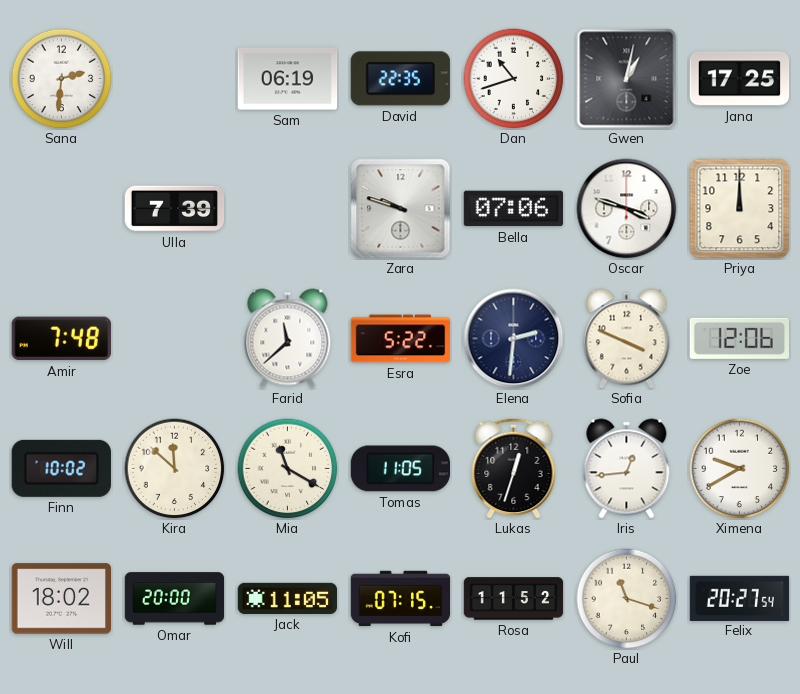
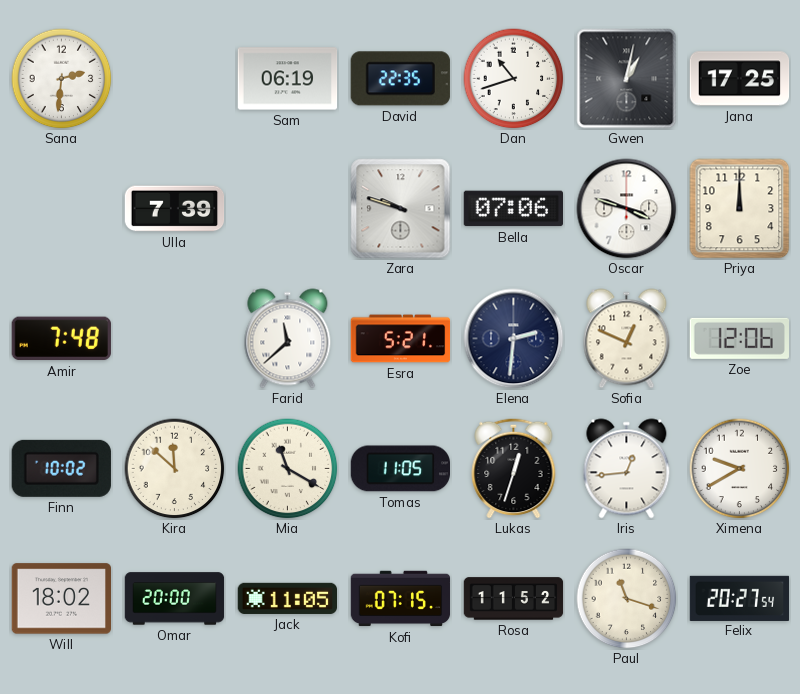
Esra: 5:22 -> 5:21
Sofia: 3:49 -> 12:49
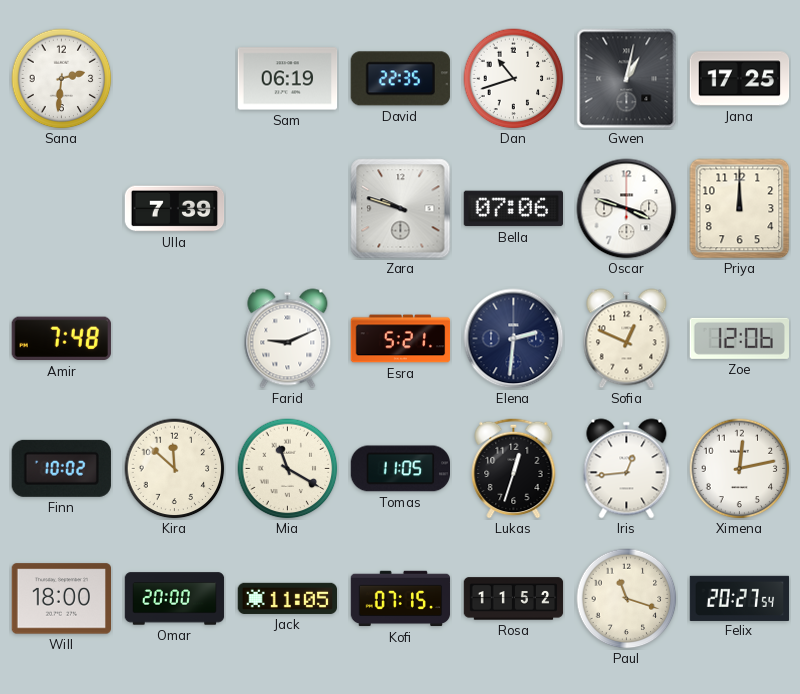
Farid: 11:38 -> 9:11
Ximena: 9:40 -> 12:13
Will: 18:02 -> 18:00
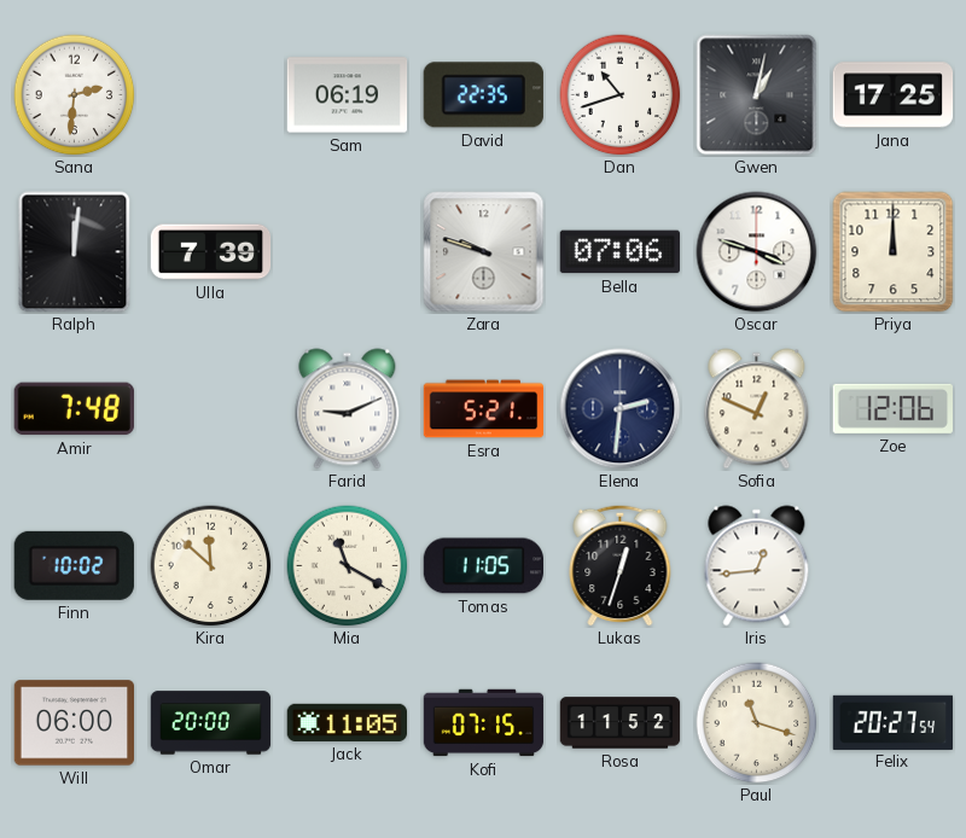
Ralph: none -> 12:01
Ximena: 12:13 -> none
Will: 18:00 -> 06:00
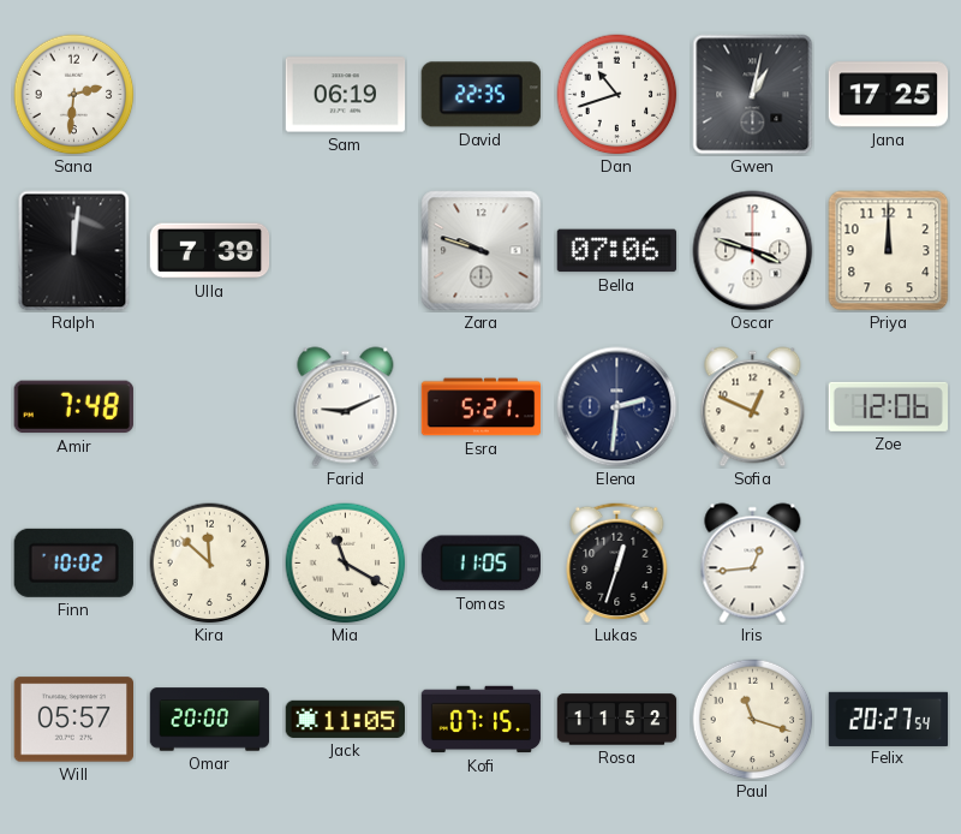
Will: 06:00 -> 05:57
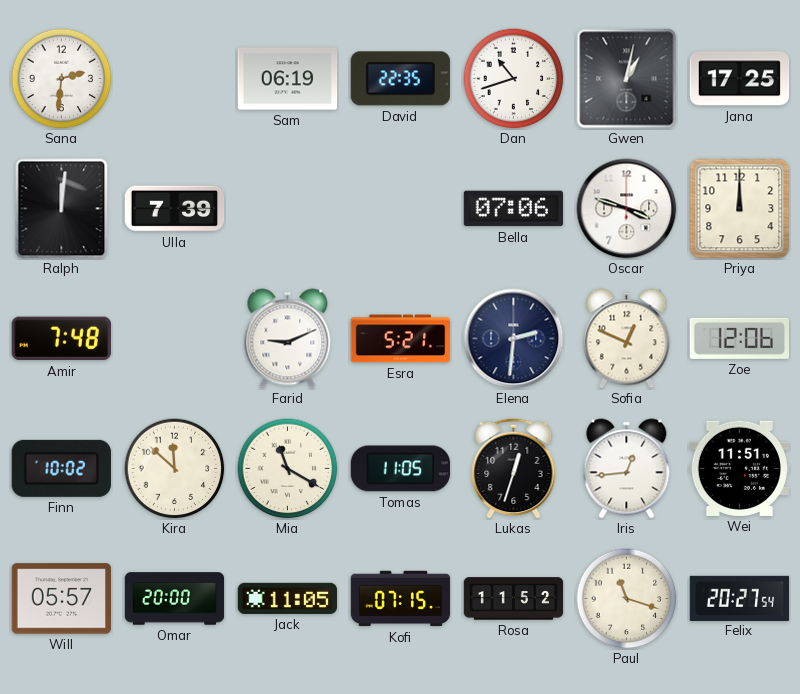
Zara: 9:48 -> none
Wei: none -> 11:51
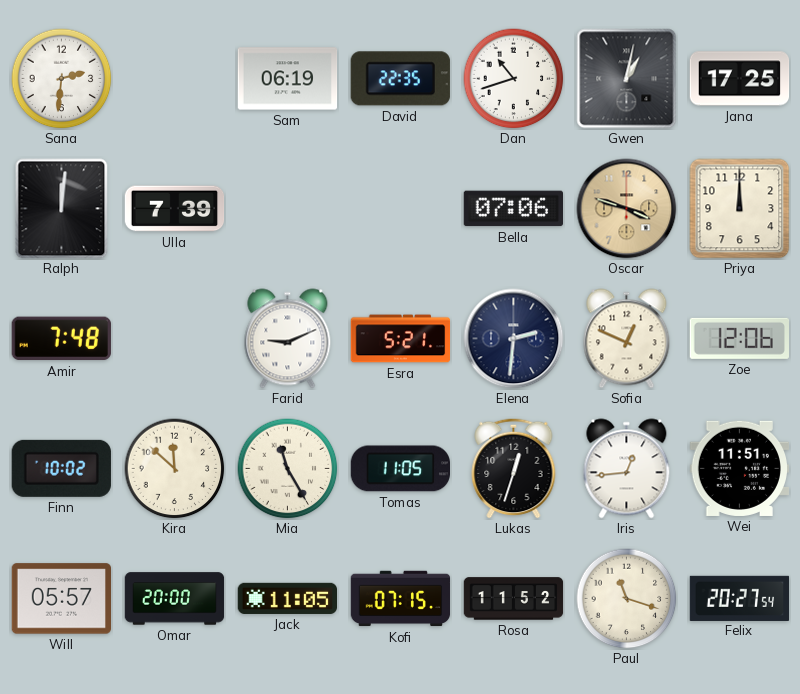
Oscar dial: white -> champagne
Mia: 11:20 -> 11:25
